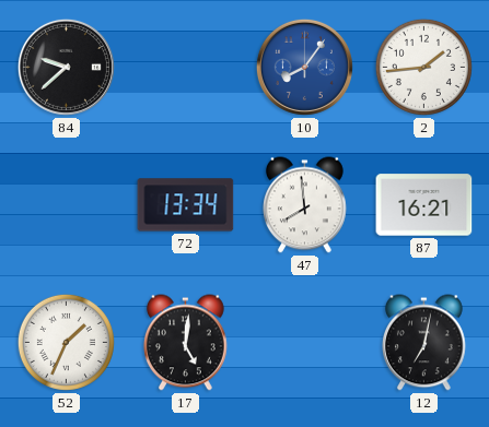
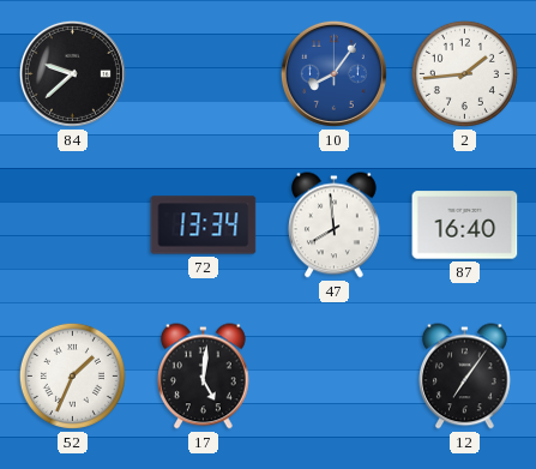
87: 16:21 -> 16:40
12: 7:02 -> 7:06
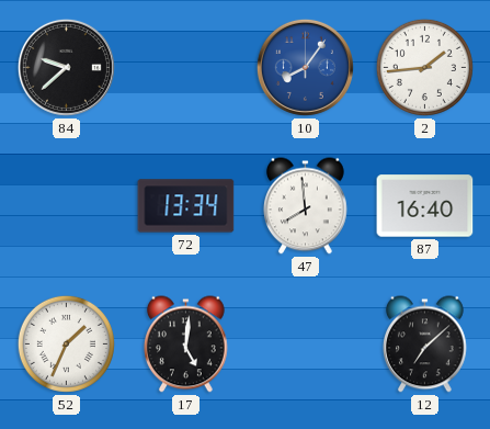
12: 7:06 -> 7:08
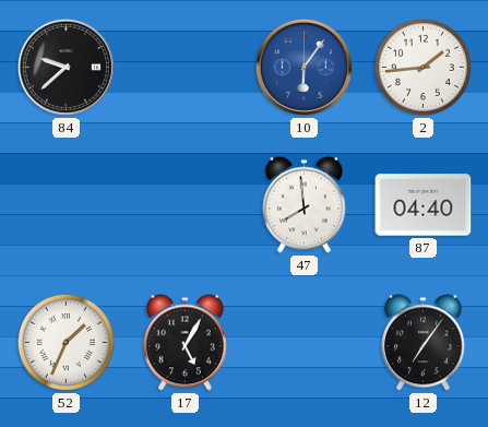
10: 8:06 -> 6:06
72: 13:34 -> none
87: 16:40 -> 04:40
17: 5:01 -> 5:05
12: 7:08 -> 7:06
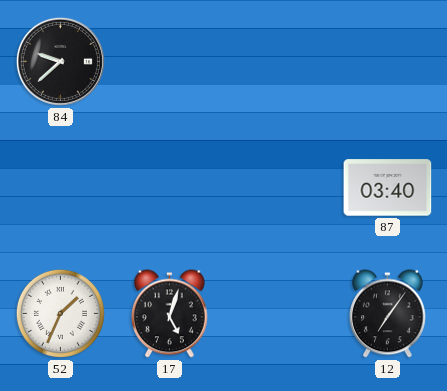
10: 6:06 -> none
2: 1:44 -> none
47: 7:59 -> none
87: 04:40 -> 03:40
17: 5:05 -> 5:03
